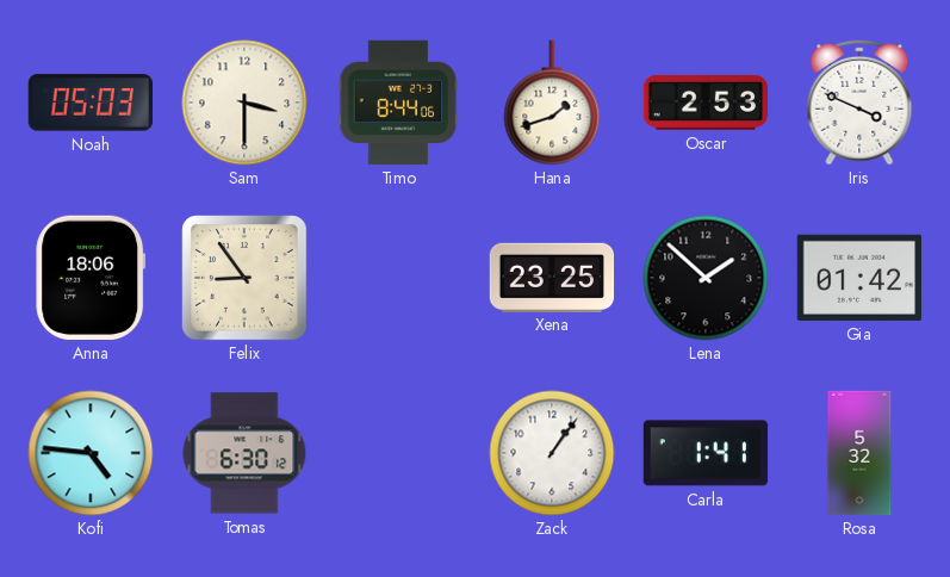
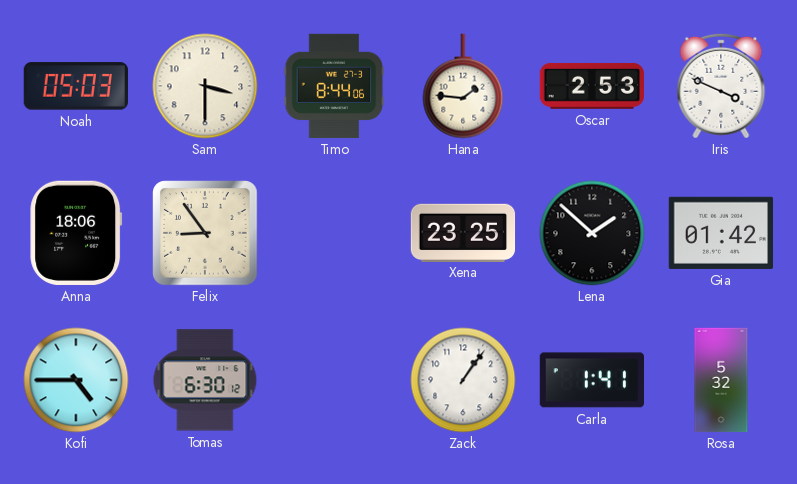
Hana: 1:42 -> 1:46
Kofi: 4:46 -> 4:45
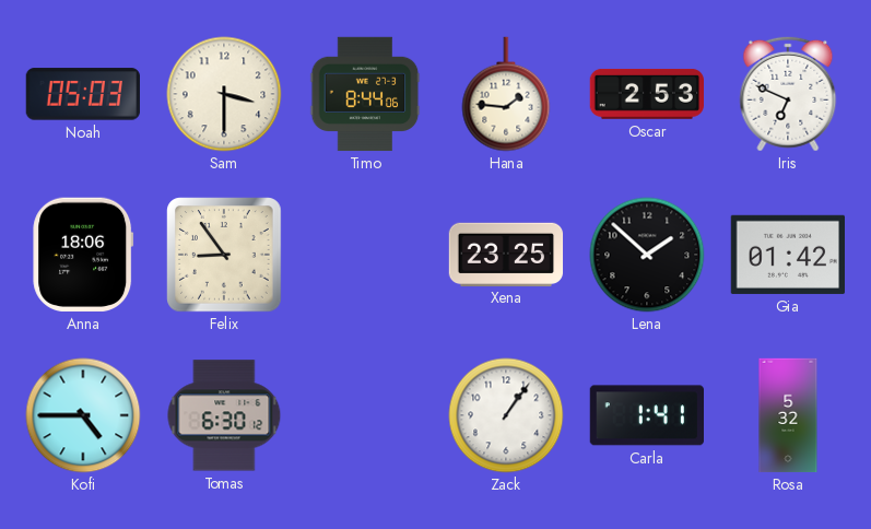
Iris: 3:49 -> 6:49
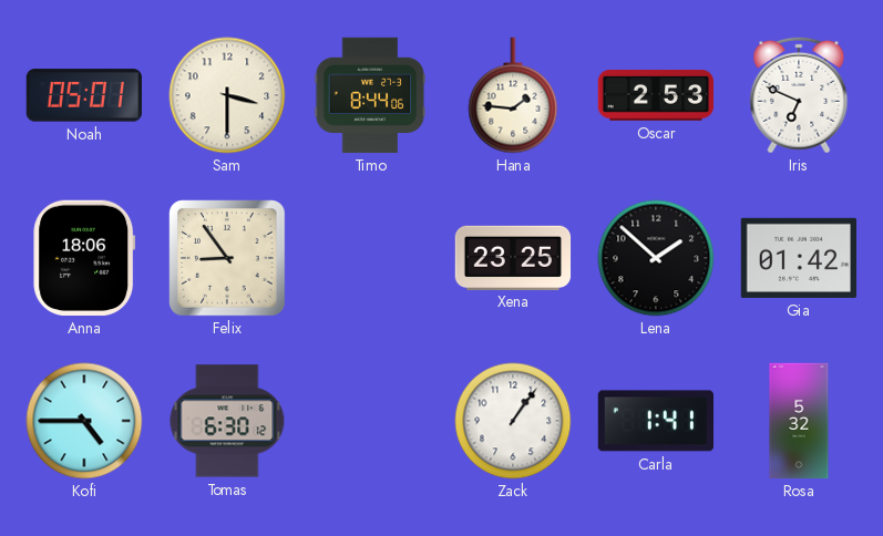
Noah: 05:03 -> 05:01
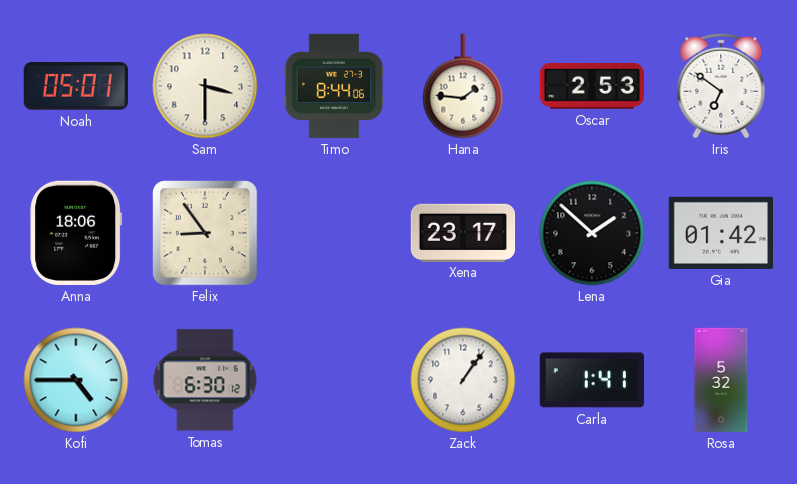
Iris: 6:49 -> 6:51
Xena: 23:25 -> 23:17
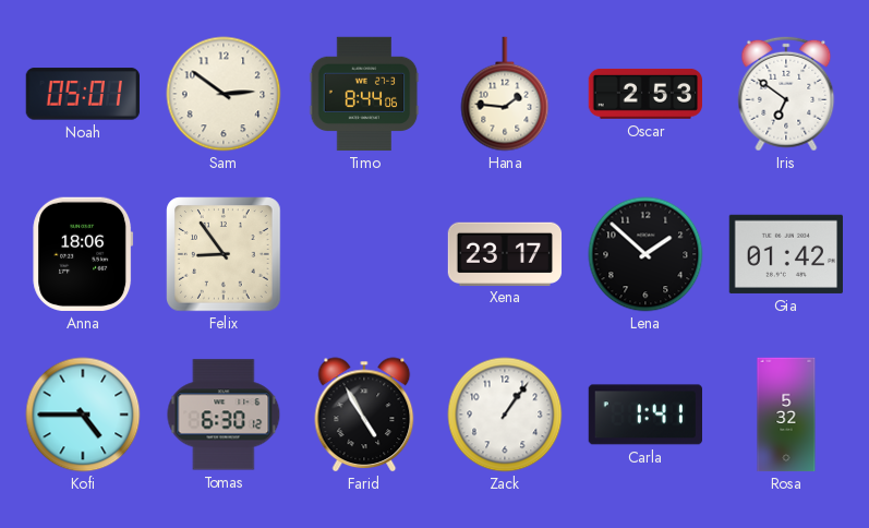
Sam: 3:30 -> 2:51
Farid: none -> 4:55
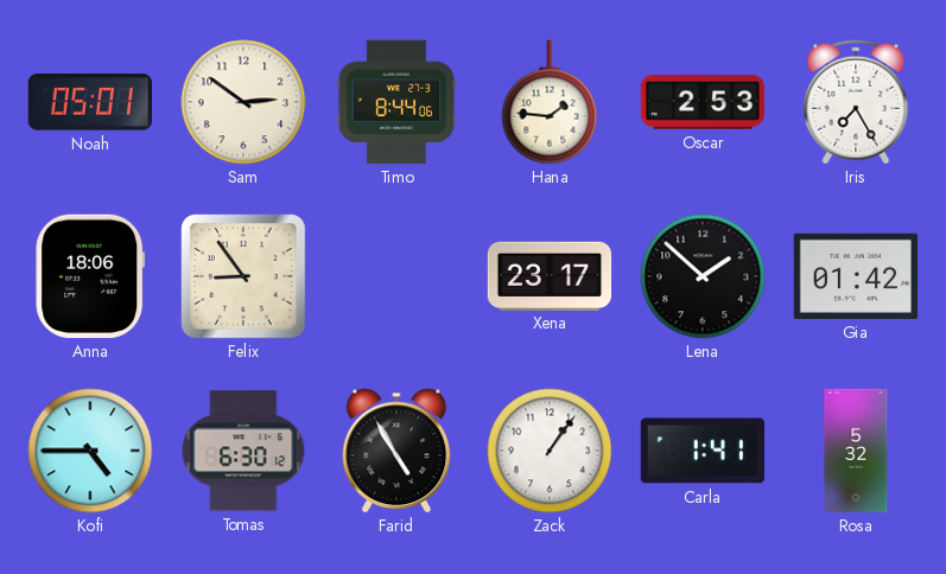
Iris: 6:51 -> 7:25
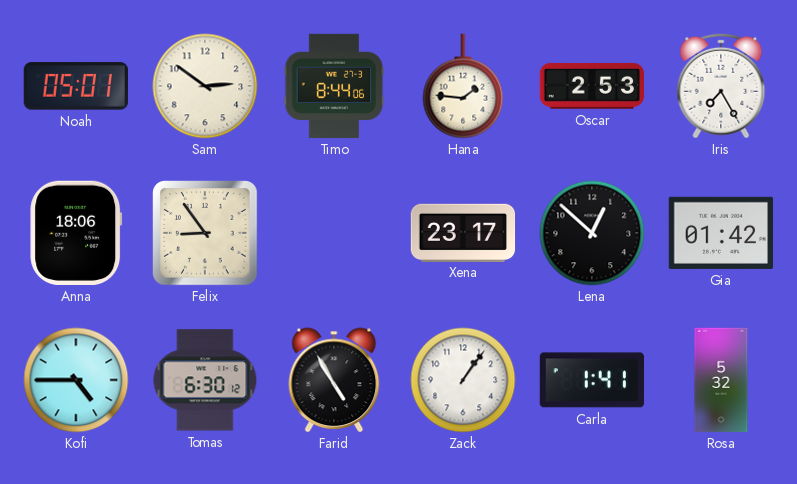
Lena: 1:52 -> 12:52
